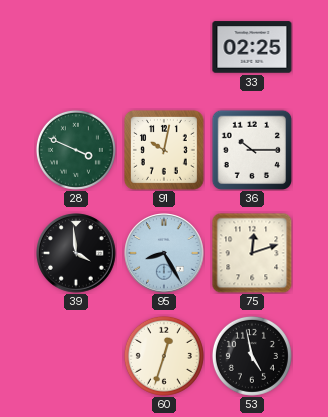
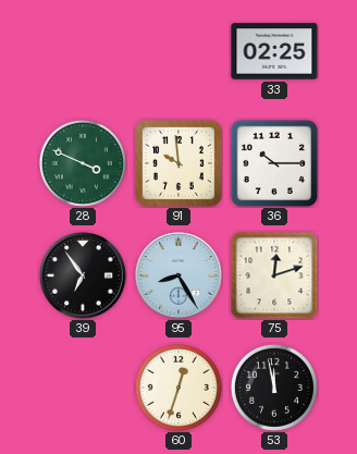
91: 10:02 -> 9:59
39: 3:59 -> 6:54
53: 4:58 -> 11:58
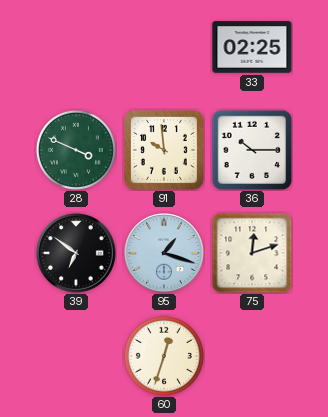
39: 6:54 -> 6:51
95: 8:25 -> 1:18
53: 11:58 -> none
